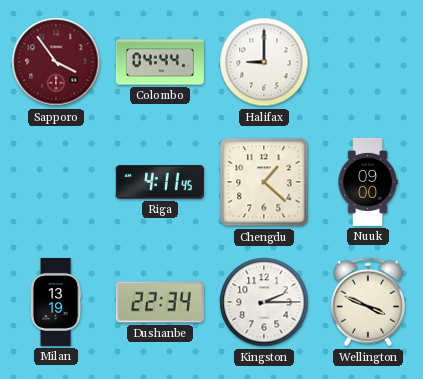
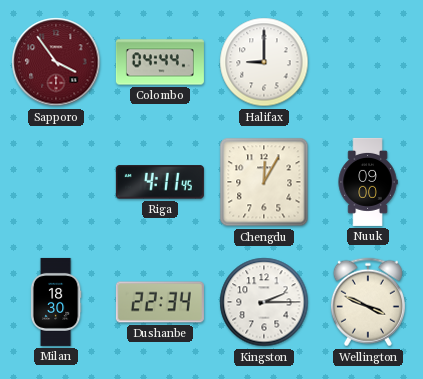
Chengdu: 1:22 -> 12:05
Milan: 13:19 -> 18:30
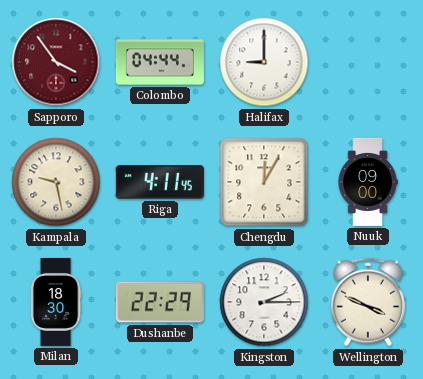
Kampala: none -> 9:28
Dushanbe: 22:34 -> 22:29
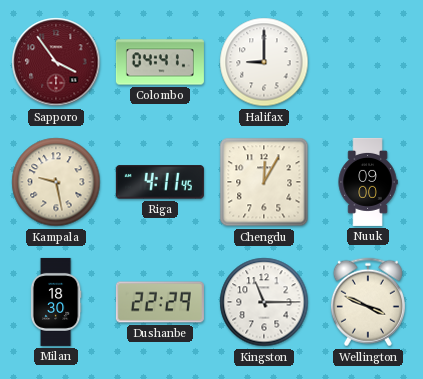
Colombo: 04:44 -> 04:41
Kingston: 2:15 -> 11:15
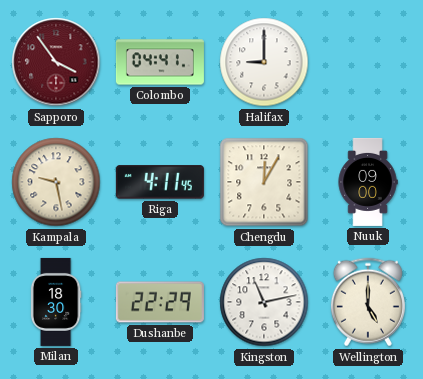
Kingston: 11:15 -> 11:13
Wellington: 3:49 -> 5:00
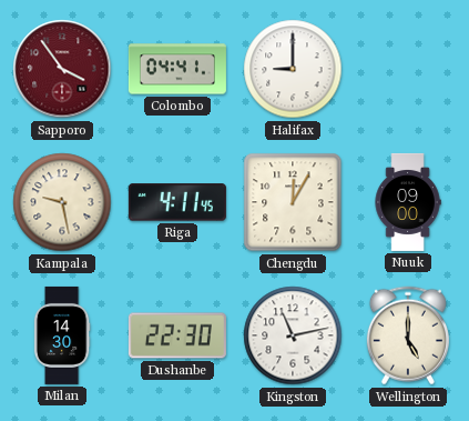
Milan: 18:30 -> 14:30
Dushanbe: 22:29 -> 22:30
